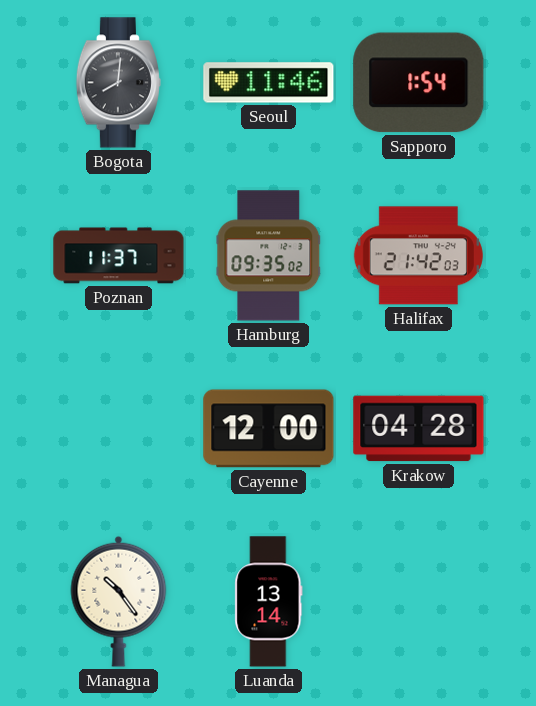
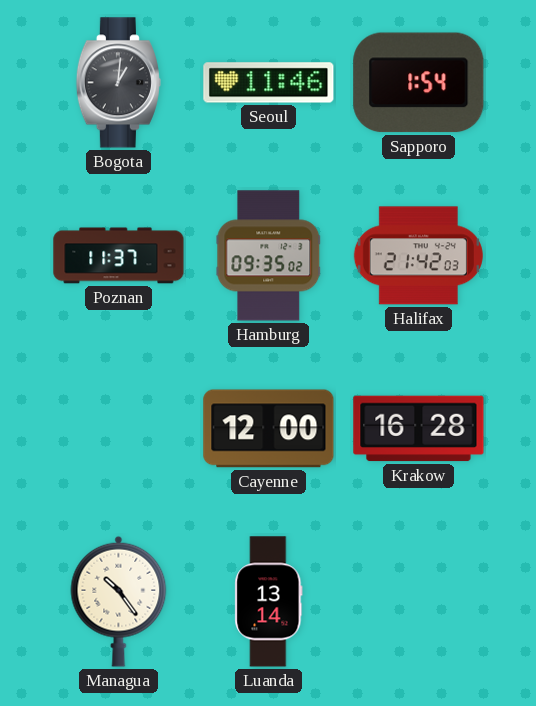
Bogota: 8:01 -> 1:01
Krakow: 04:28 -> 16:28
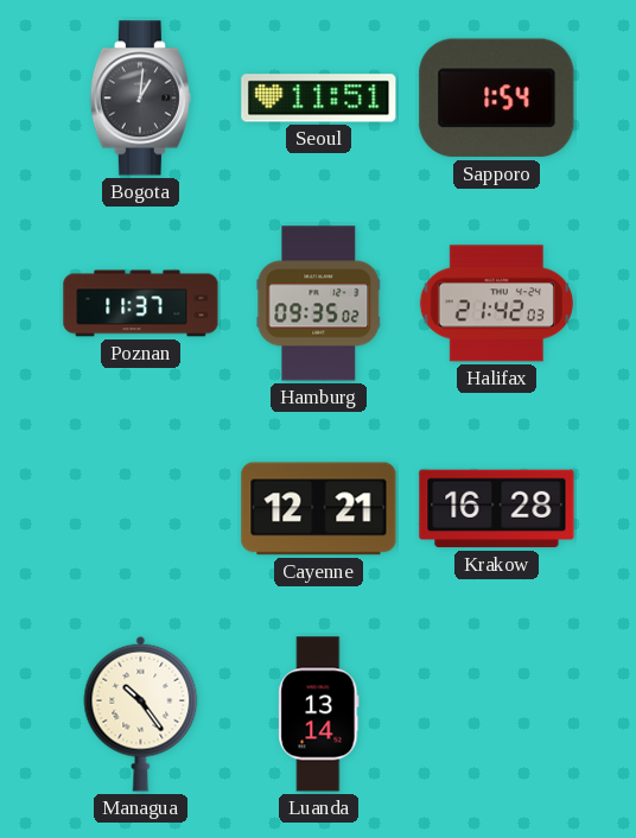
Seoul: 11:46 -> 11:51
Cayenne: 12:00 -> 12:21
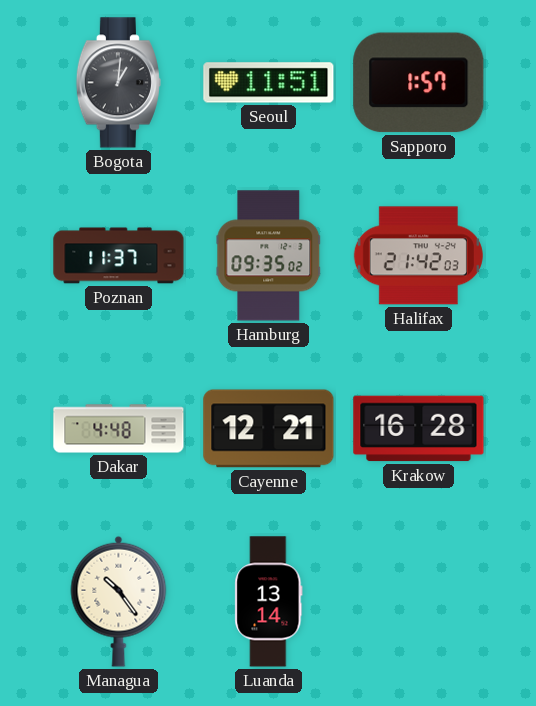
Sapporo: 1:54 -> 1:57
Dakar: none -> 4:48
